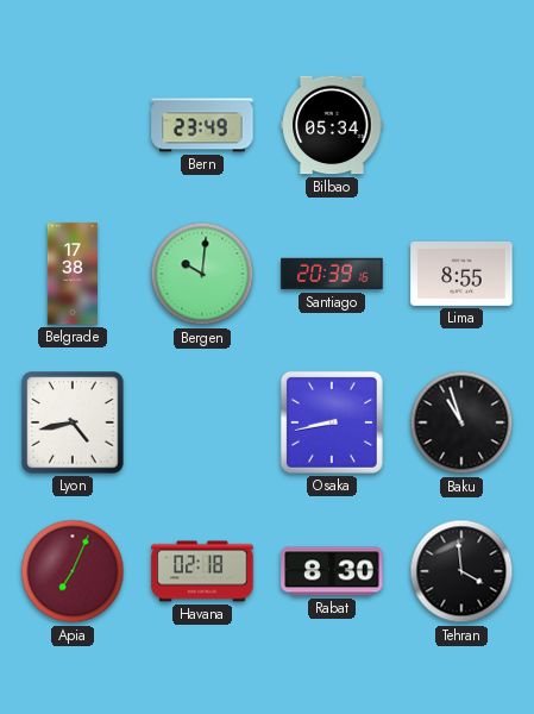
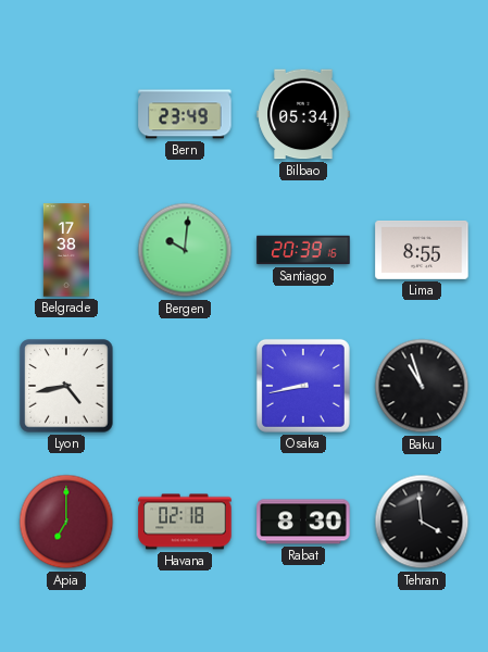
Apia: 7:04 -> 7:00
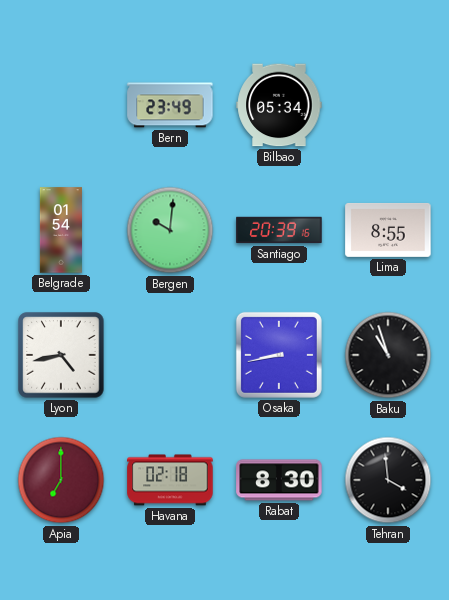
Belgrade: 17:38 -> 01:54
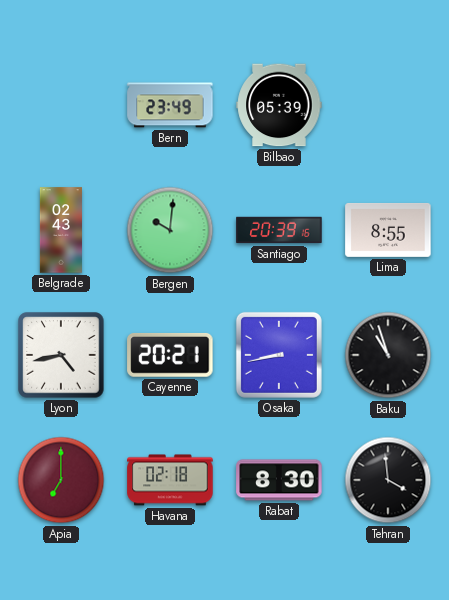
Bilbao: 05:34 -> 05:39
Belgrade: 01:54 -> 02:43
Cayenne: none -> 20:21
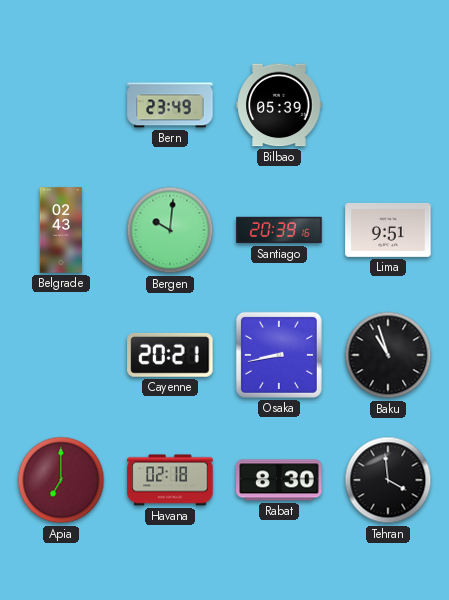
Lima: 8:55 -> 9:51
Lyon: 4:43 -> none
